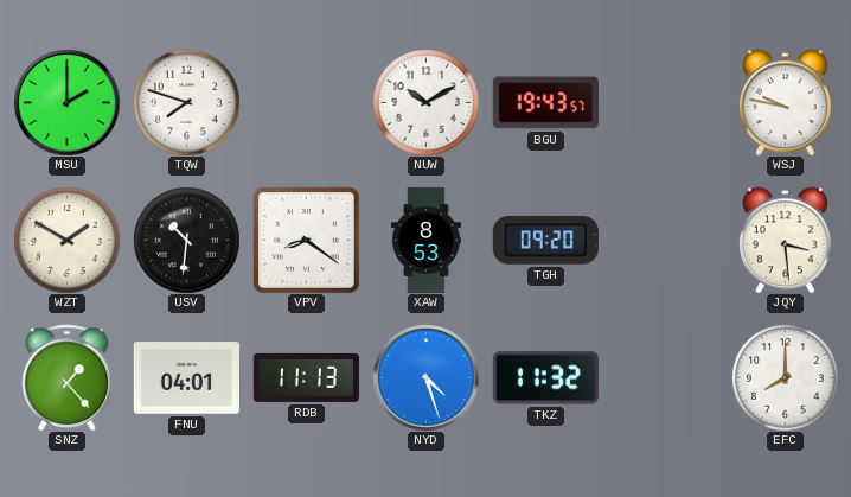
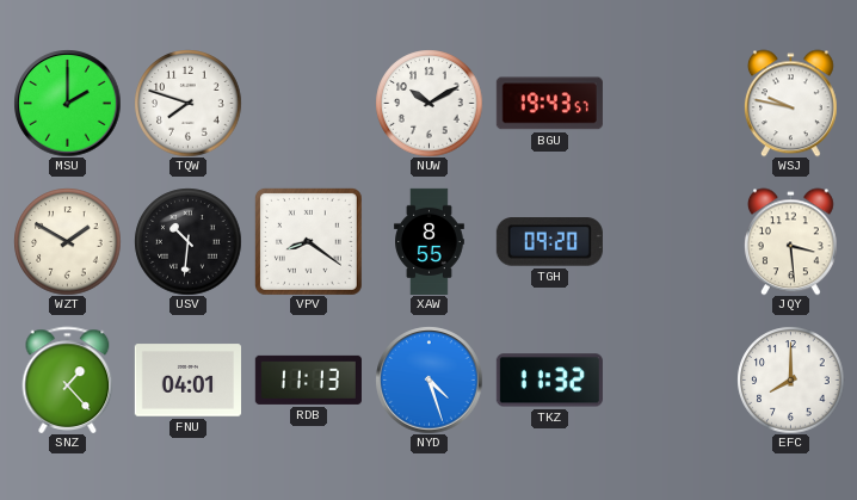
XAW: 8:53 -> 8:55
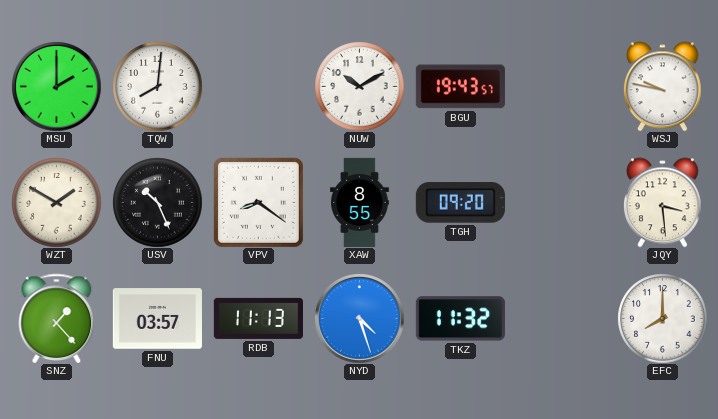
TQW: 7:48 -> 8:01
USV: 10:31 -> 10:26
FNU: 04:01 -> 03:57
